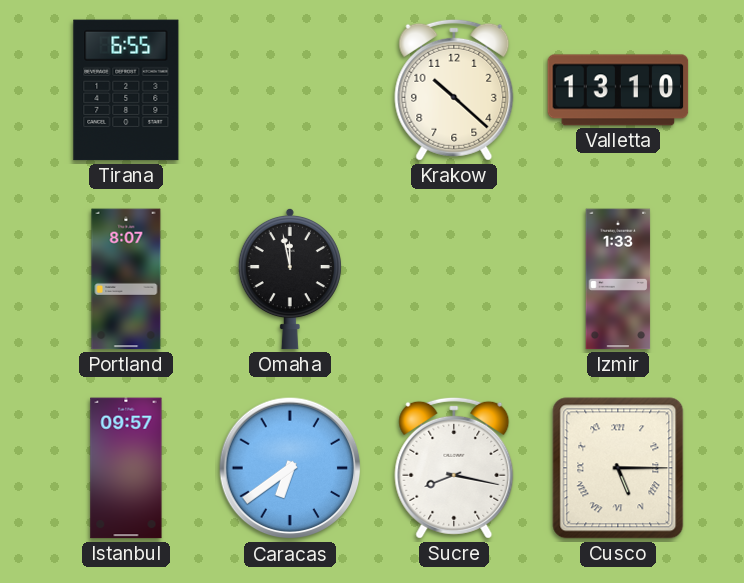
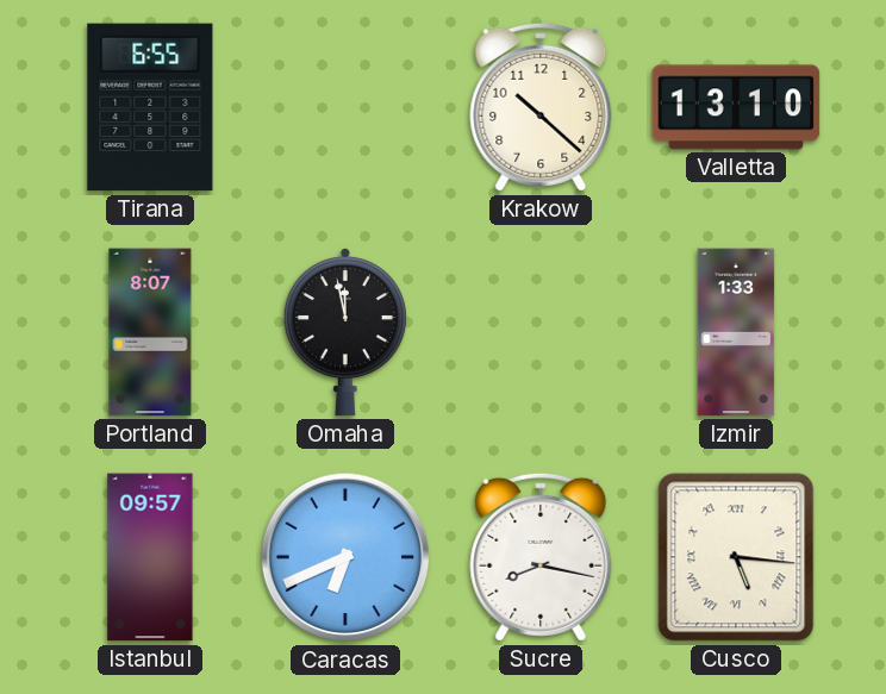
Caracas: 6:39 -> 6:41
Cusco: 5:15 -> 5:16
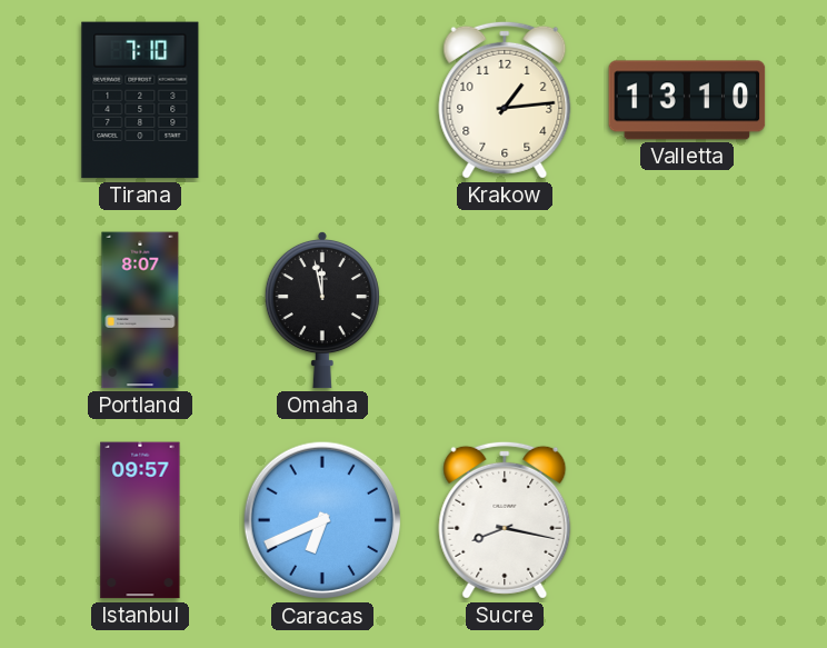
Tirana: 6:55 -> 7:10
Krakow: 10:22 -> 1:14
Izmir: 1:33 -> none
Cusco: 5:16 -> none
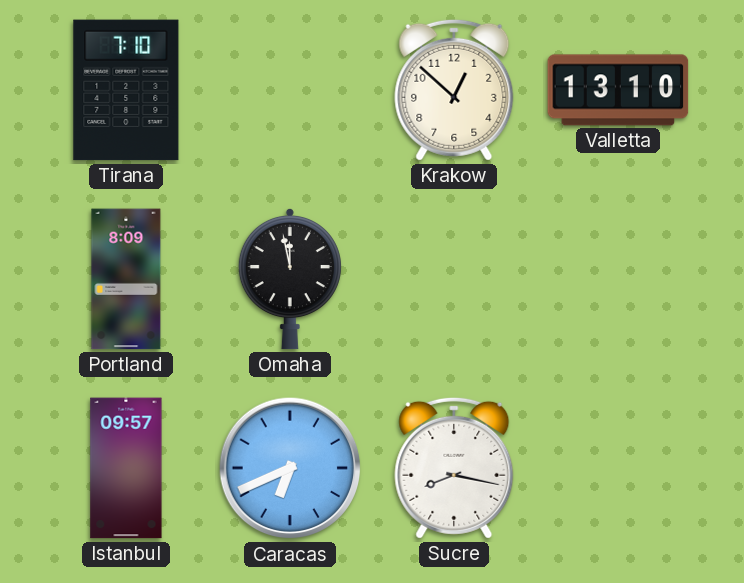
Krakow: 1:14 -> 12:52
Portland: 8:07 -> 8:09
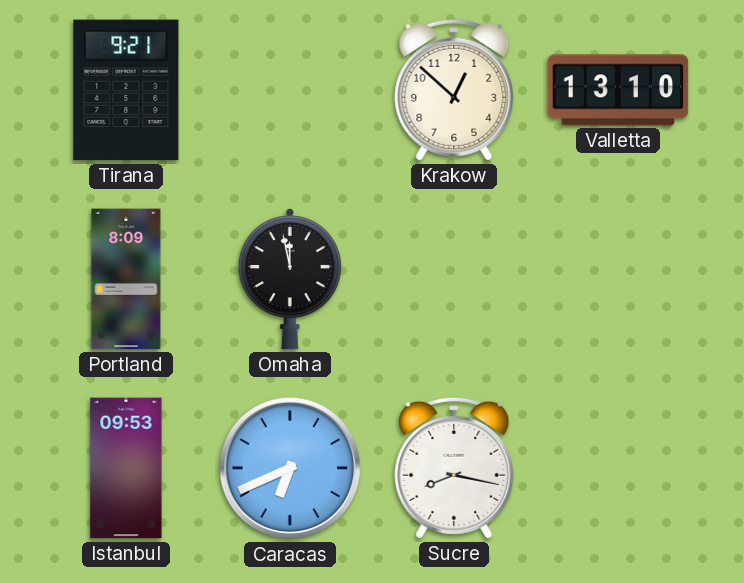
Tirana: 7:10 -> 9:21
Istanbul: 09:57 -> 09:53
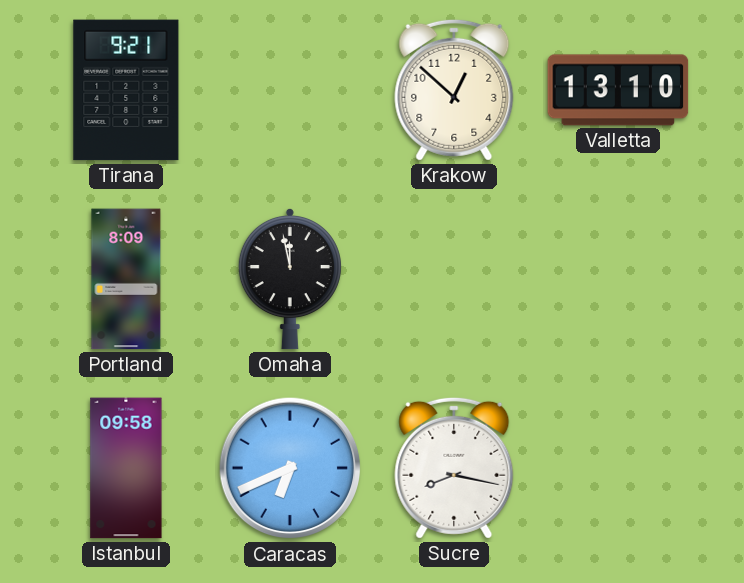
Istanbul: 09:53 -> 09:58
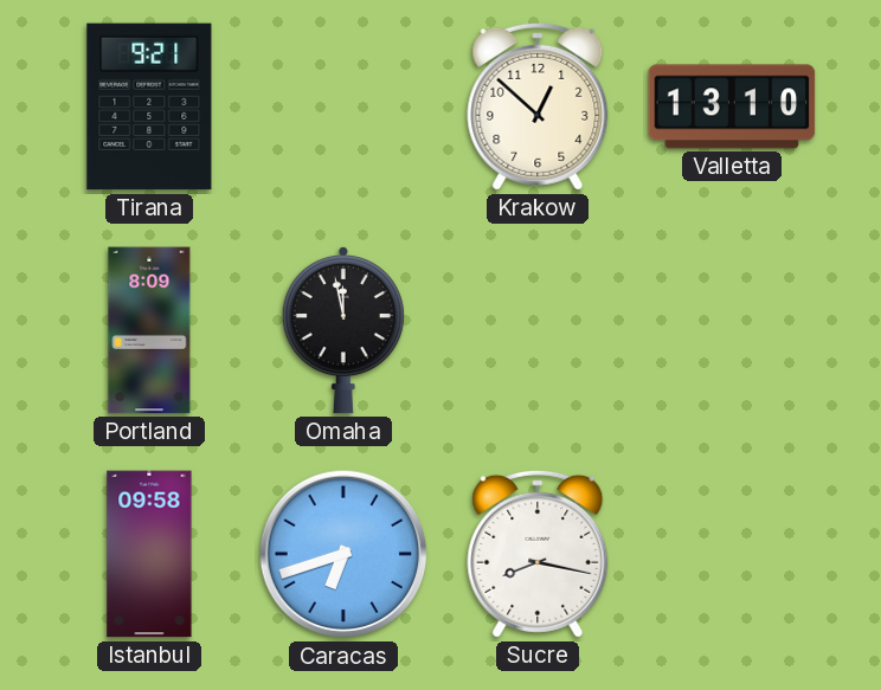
Caracas: 6:41 -> 6:42
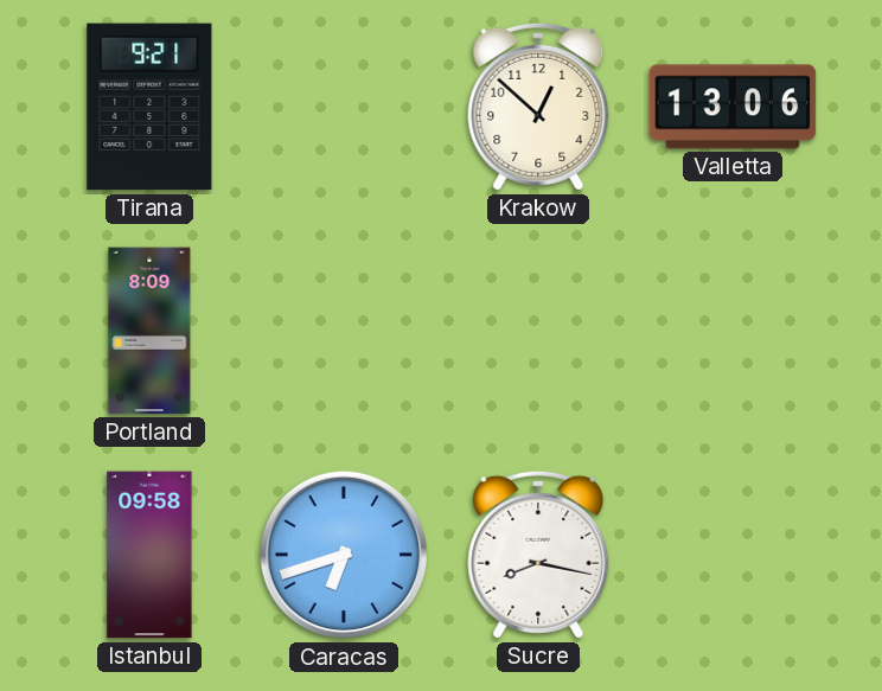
Valletta: 13:10 -> 13:06
Omaha: 11:58 -> none
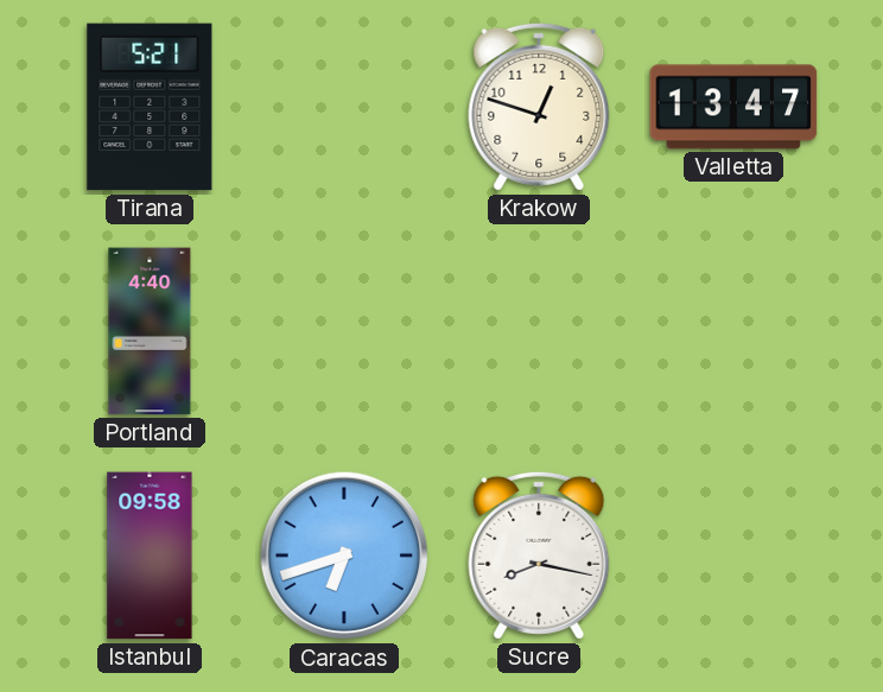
Tirana: 9:21 -> 5:21
Krakow: 12:52 -> 12:48
Valletta: 13:06 -> 13:47
Portland: 8:09 -> 4:40
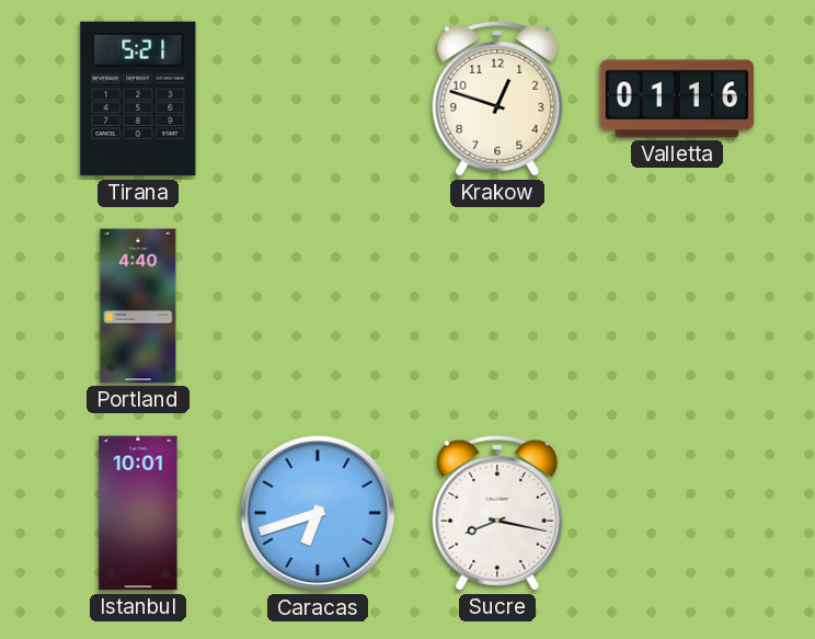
Valletta: 13:47 -> 01:16
Istanbul: 09:58 -> 10:01
